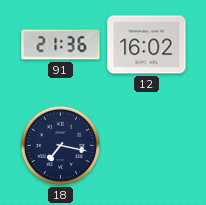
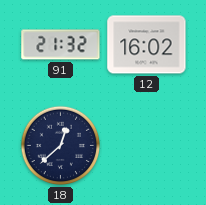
91: 21:36 -> 21:32
18: 7:17 -> 12:38
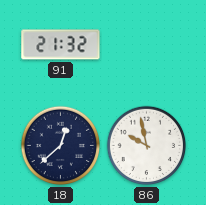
12: 16:02 -> none
86: none -> 9:58
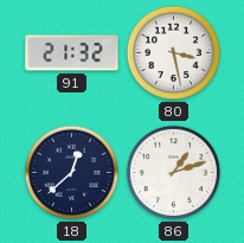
80: none -> 3:28
86: 9:58 -> 1:12
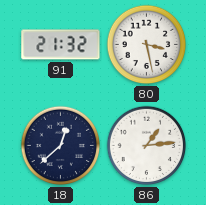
86: 1:12 -> 1:14
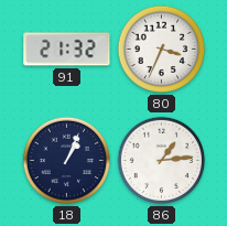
80: 3:28 -> 3:34
18: 12:38 -> 1:04
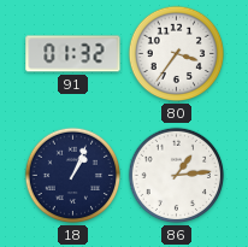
91: 21:32 -> 01:32
80: 3:34 -> 3:36
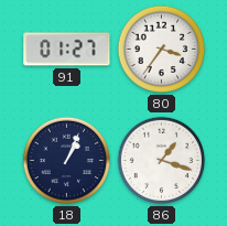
91: 01:32 -> 01:27
86: 1:14 -> 1:18
